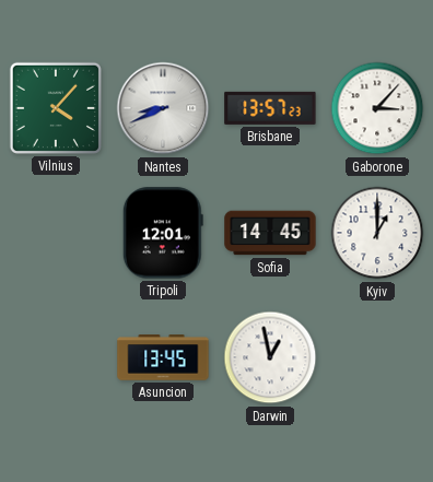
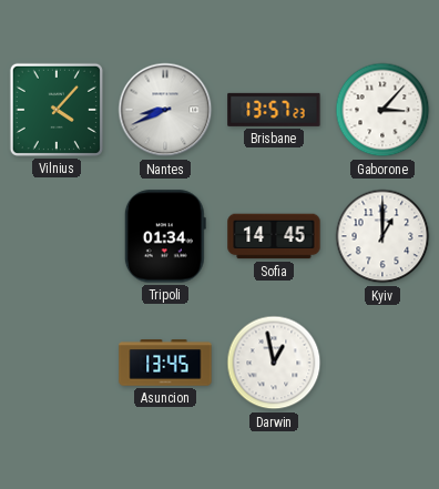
Tripoli: 12:01 -> 01:34
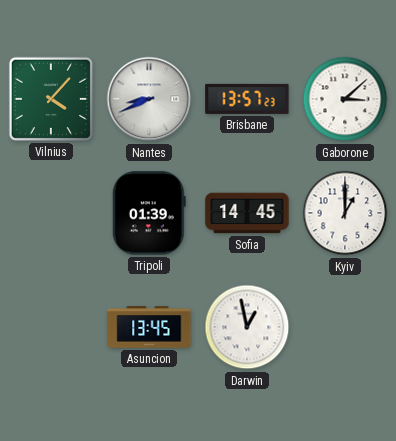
Gaborone: 3:07 -> 3:08
Tripoli: 01:34 -> 01:39
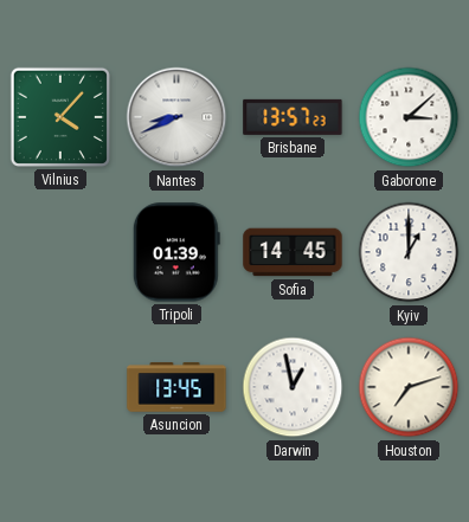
Houston: none -> 7:12
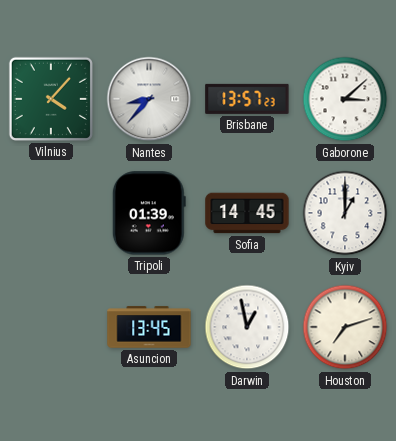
Nantes: 8:41 -> 8:37
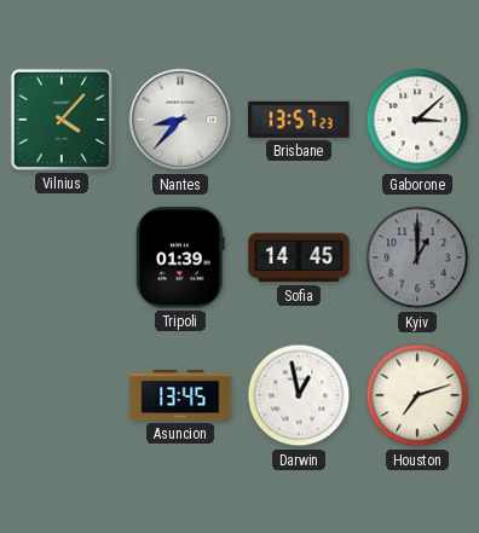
Kyiv dial: white -> grey
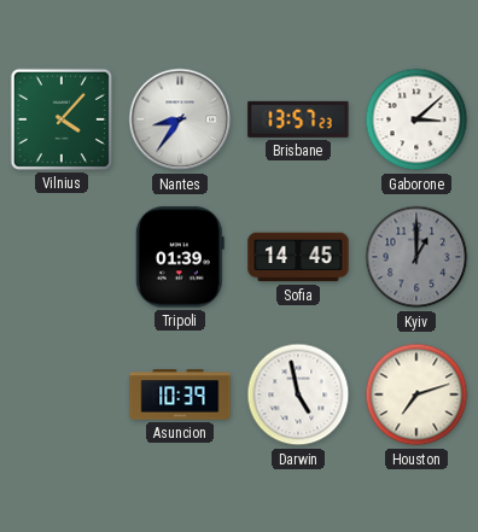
Nantes: 8:37 -> 8:36
Asuncion: 13:45 -> 10:39
Darwin: 12:58 -> 4:58
